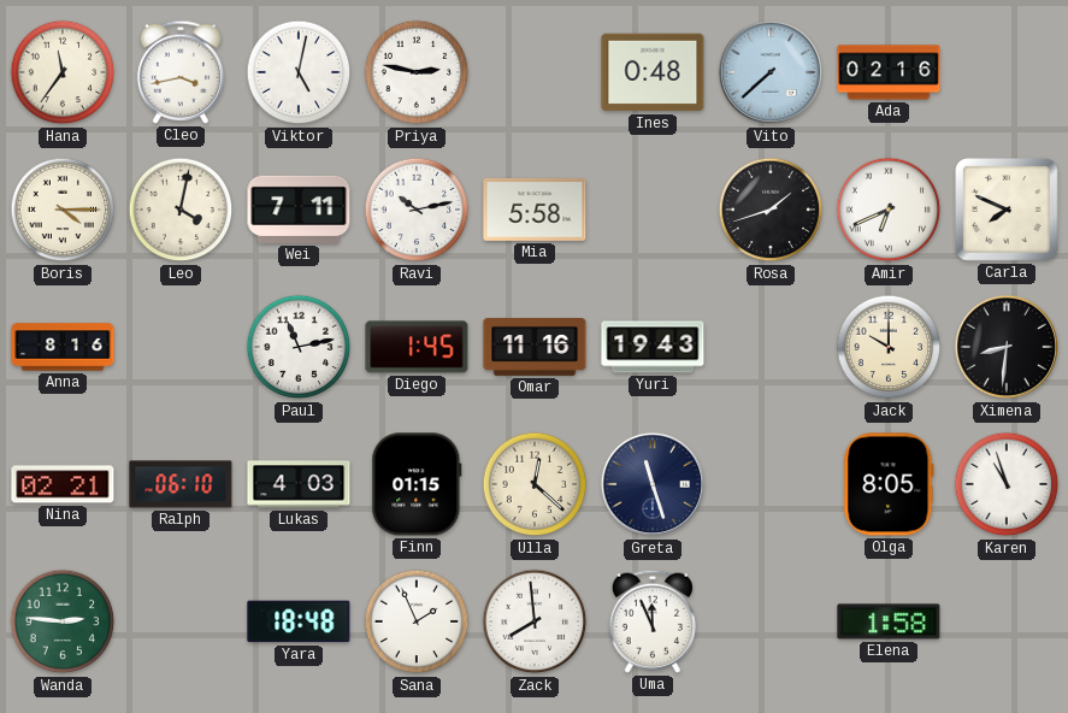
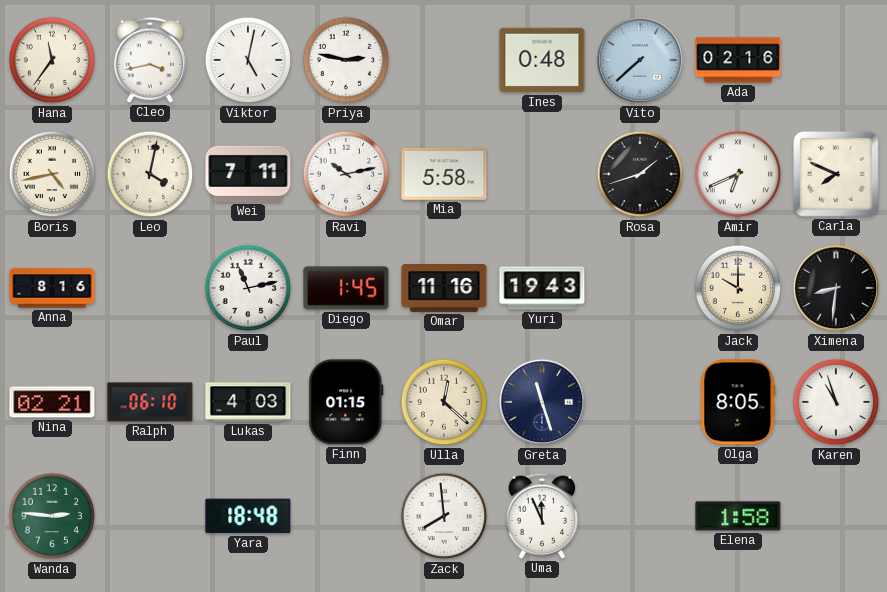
Boris: 4:15 -> 4:43
Sana: 1:56 -> none
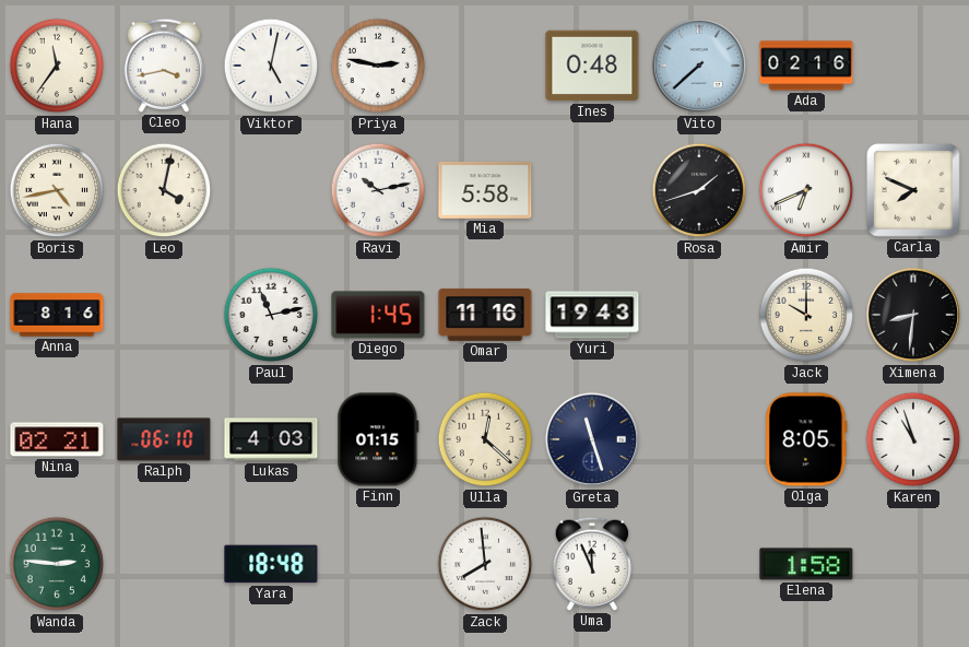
Wei: 7:11 -> none
